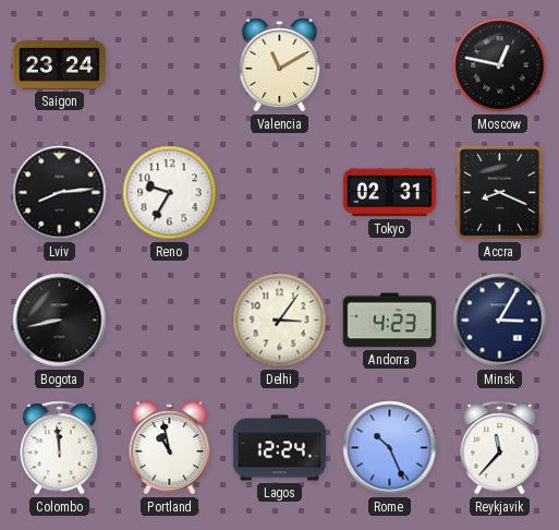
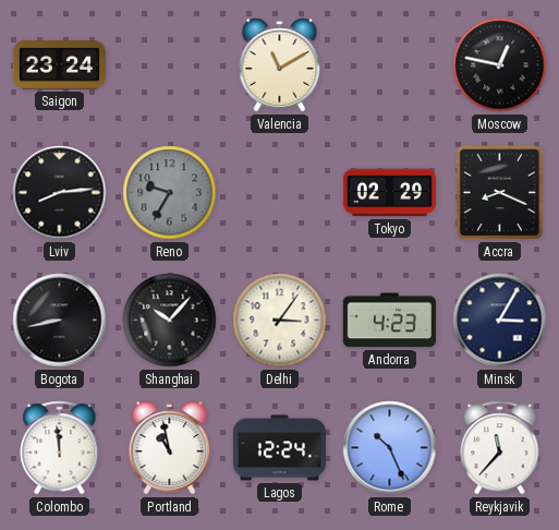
Reno dial: white -> grey
Tokyo: 02:31 -> 02:29
Shanghai: none -> 10:07
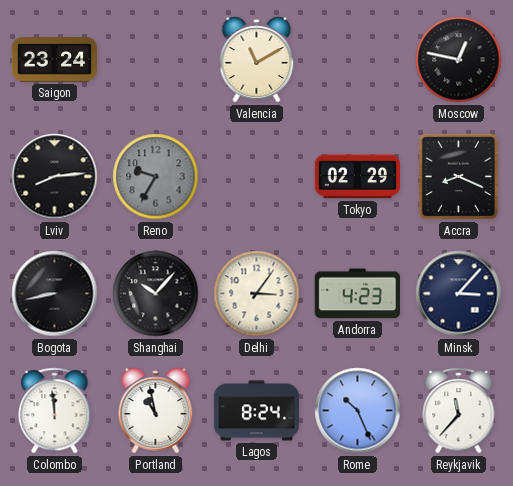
Minsk: 3:05 -> 3:07
Lagos: 12:24 -> 8:24
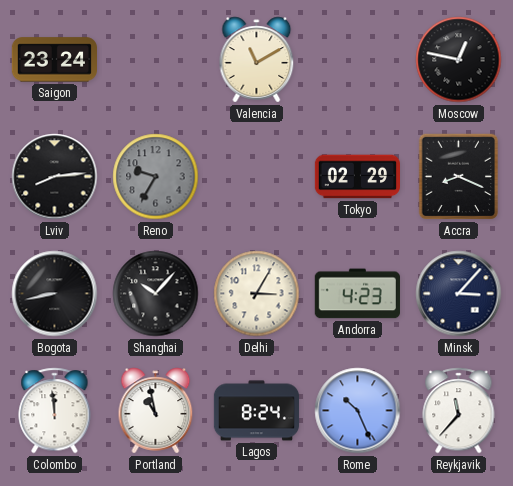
Delhi: 3:06 -> 3:05
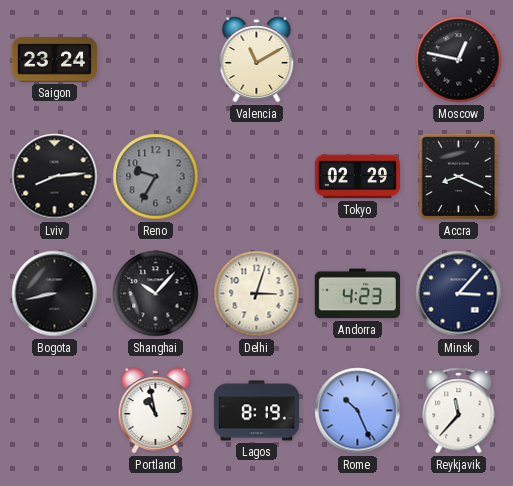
Delhi: 3:05 -> 3:03
Colombo: 11:59 -> none
Lagos: 8:24 -> 8:19
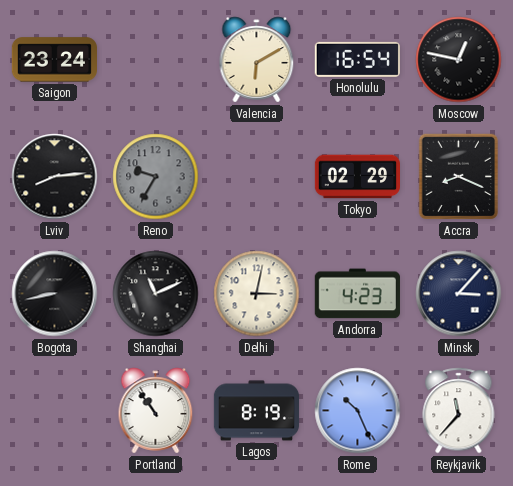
Valencia: 11:10 -> 6:10
Honolulu: none -> 16:54
Shanghai: 10:07 -> 11:11
Delhi: 3:03 -> 3:02
Portland: 10:58 -> 10:54
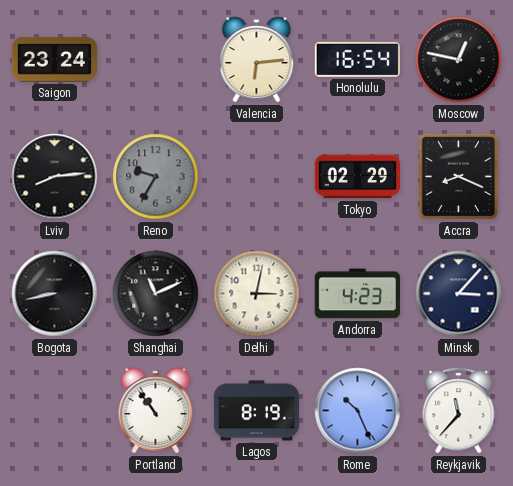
Valencia: 6:10 -> 6:14
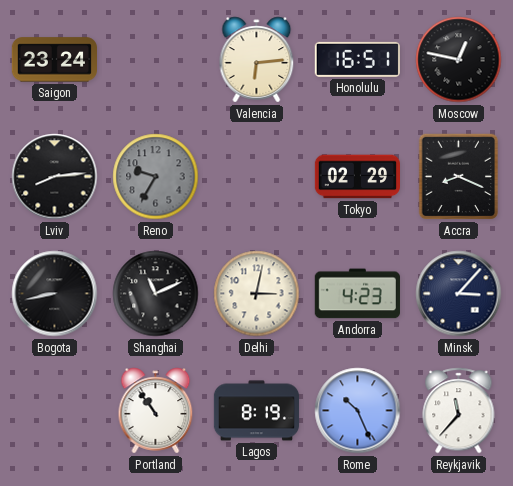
Honolulu: 16:54 -> 16:51
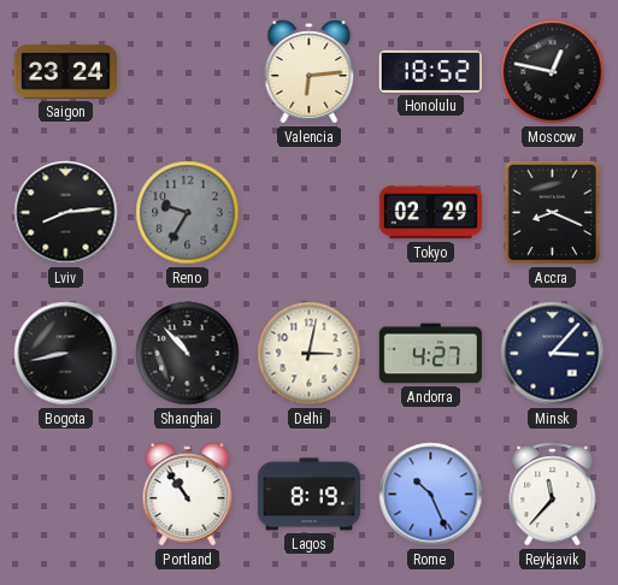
Honolulu: 16:51 -> 18:52
Shanghai: 11:11 -> 10:53
Andorra: 4:23 -> 4:27
